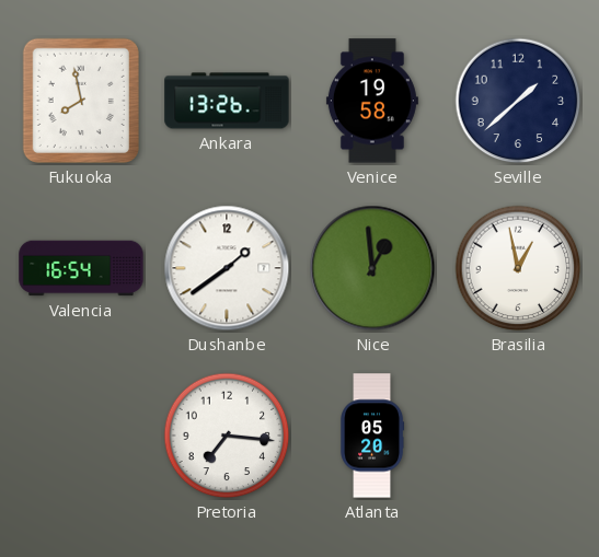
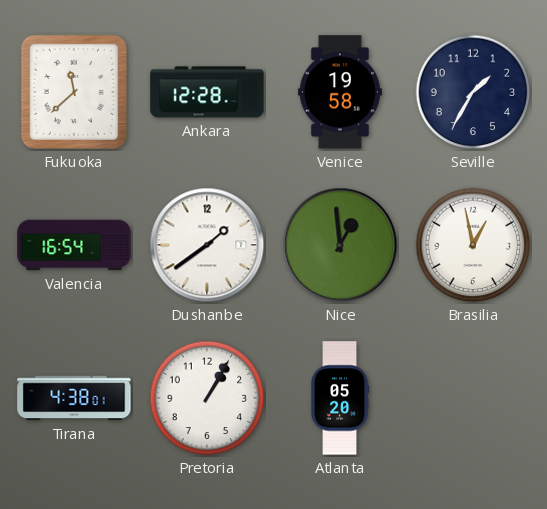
Fukuoka: 7:58 -> 11:38
Ankara: 13:26 -> 12:28
Seville: 1:38 -> 1:35
Tirana: none -> 4:38
Pretoria: 7:16 -> 1:05
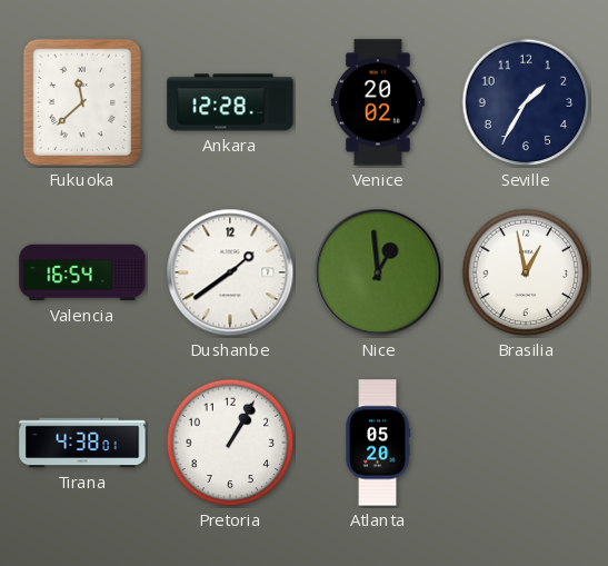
Venice: 19:58 -> 20:02
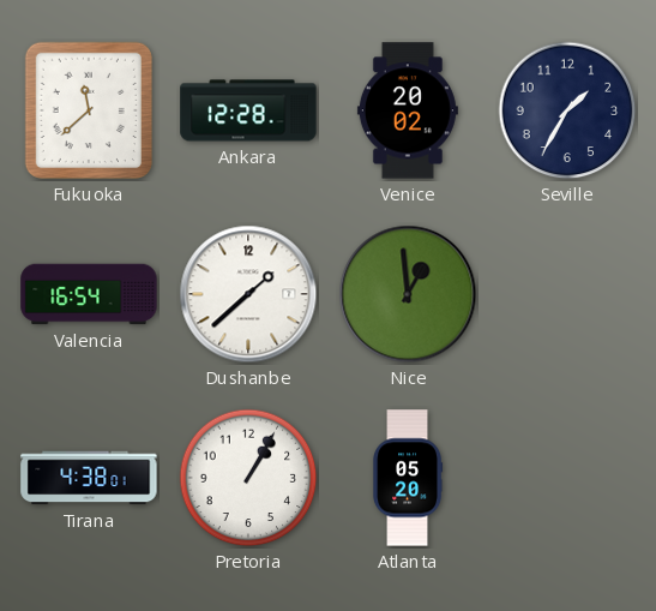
Dushanbe: 1:39 -> 1:38
Brasilia: 12:58 -> none
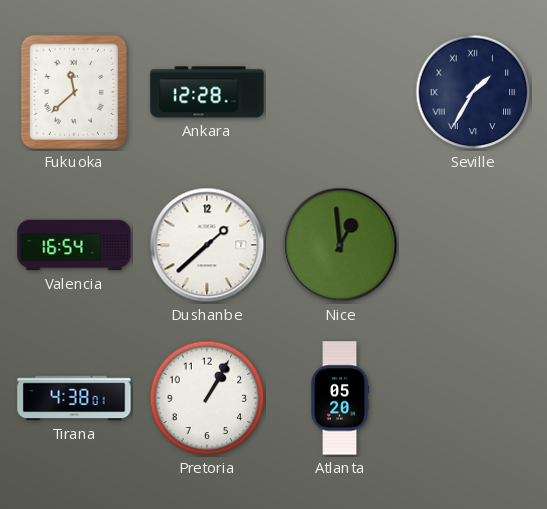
Venice: 20:02 -> none
Seville numerals: Arabic -> Roman
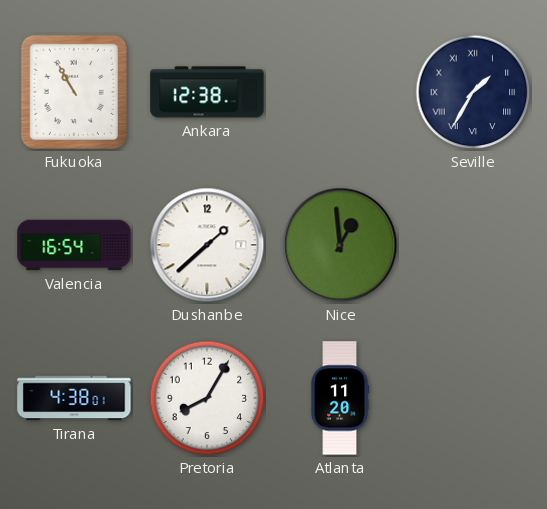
Fukuoka: 11:38 -> 10:55
Ankara: 12:28 -> 12:38
Pretoria: 1:05 -> 8:05
Atlanta: 05:20 -> 11:20
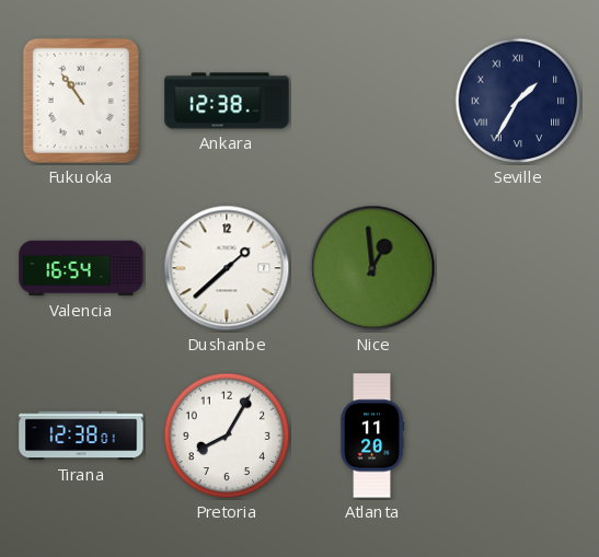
Fukuoka: 10:55 -> 10:54
Tirana: 4:38 -> 12:38
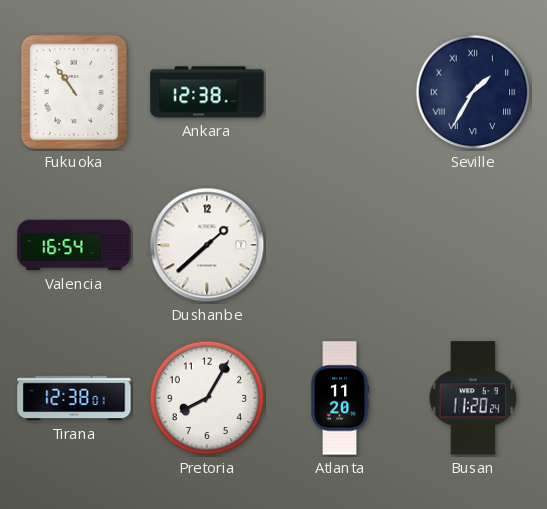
Nice: 12:59 -> none
Busan: none -> 11:20
